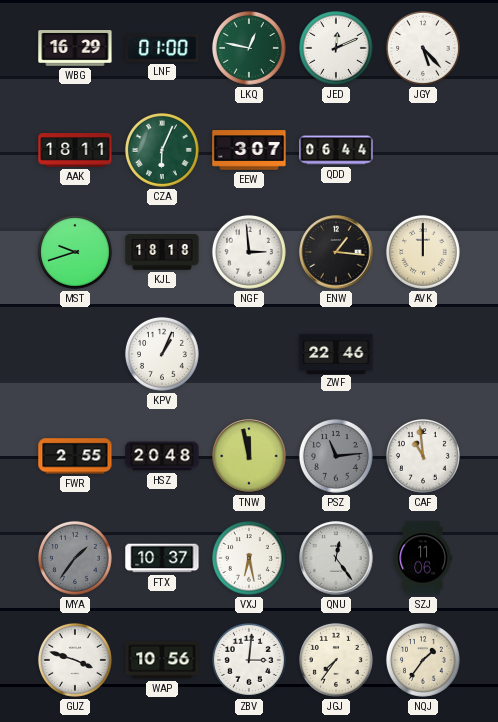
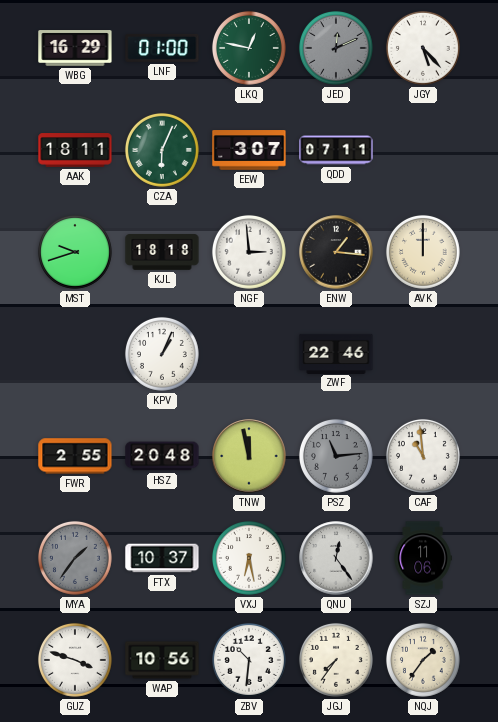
JED dial: white -> grey
QDD: 06:44 -> 07:11
ZBV: 3:01 -> 10:31
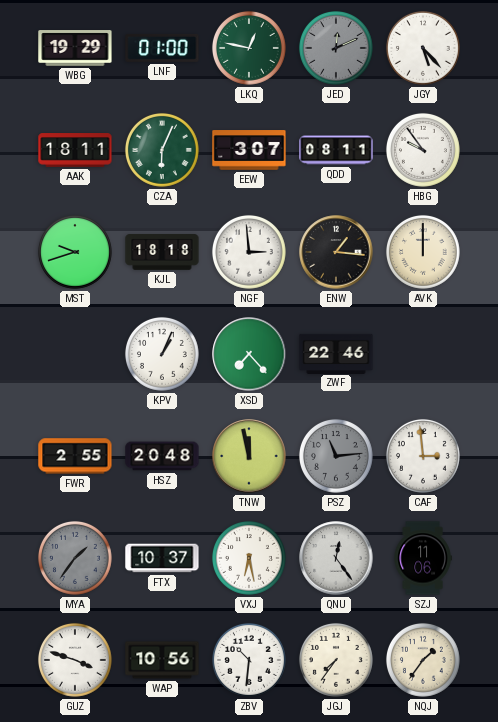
WBG: 16:29 -> 19:29
QDD: 07:11 -> 08:11
HBG: none -> 9:54
XSD: none -> 7:23
CAF: 10:59 -> 2:59
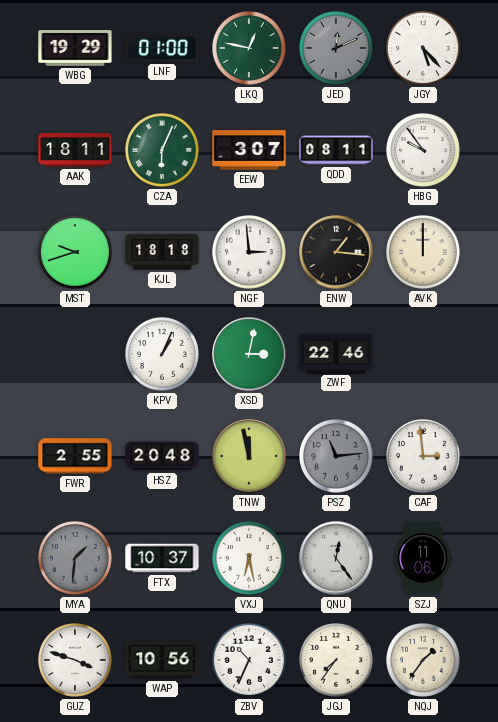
XSD: 7:23 -> 3:02
MYA: 1:36 -> 1:31
ZBV: 10:31 -> 10:34
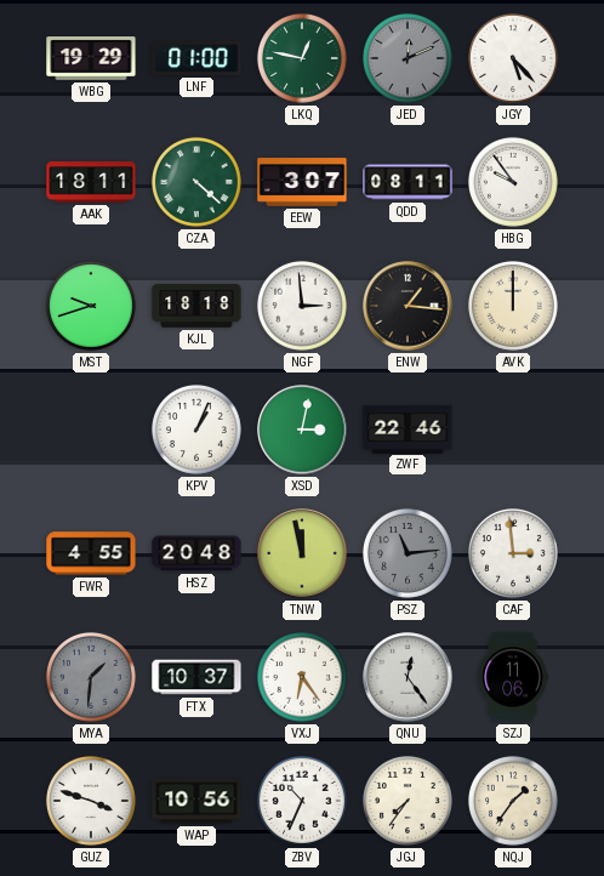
CZA: 6:04 -> 4:22
FWR: 2:55 -> 4:55
VXJ: 6:28 -> 6:24
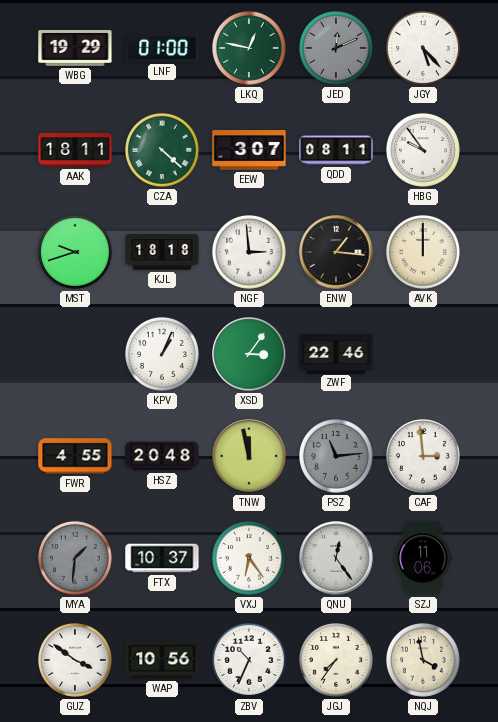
XSD: 3:02 -> 3:06
GUZ: 3:48 -> 3:51
NQJ: 1:36 -> 3:58
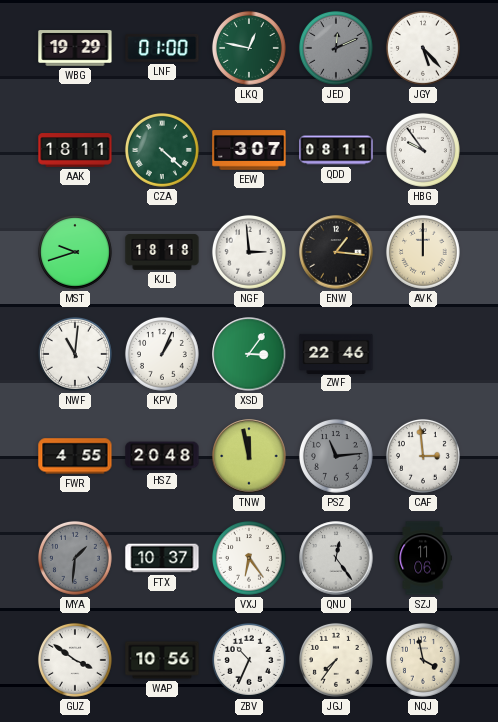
NWF: none -> 11:01
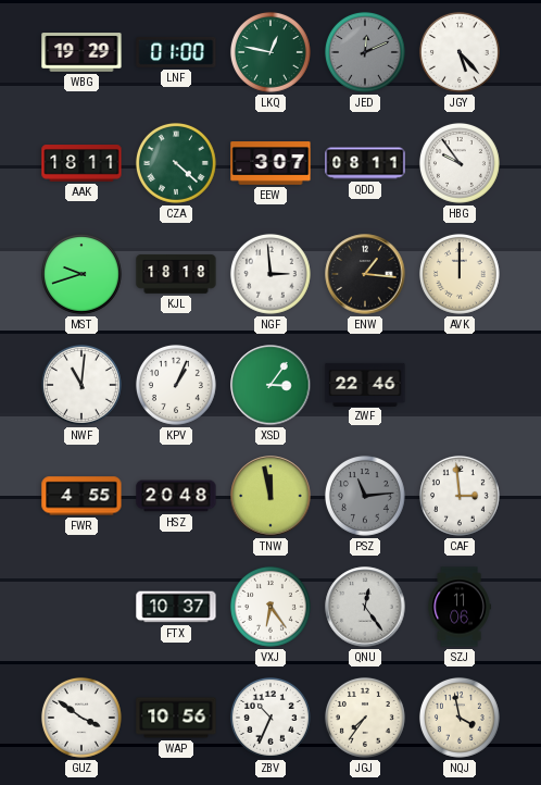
MYA: 1:31 -> none
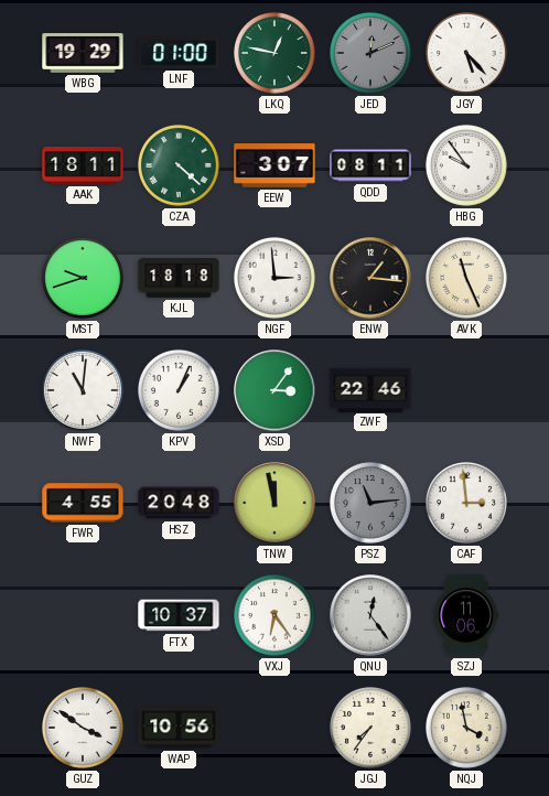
AVK: 12:00 -> 11:26
ZBV: 10:34 -> none
